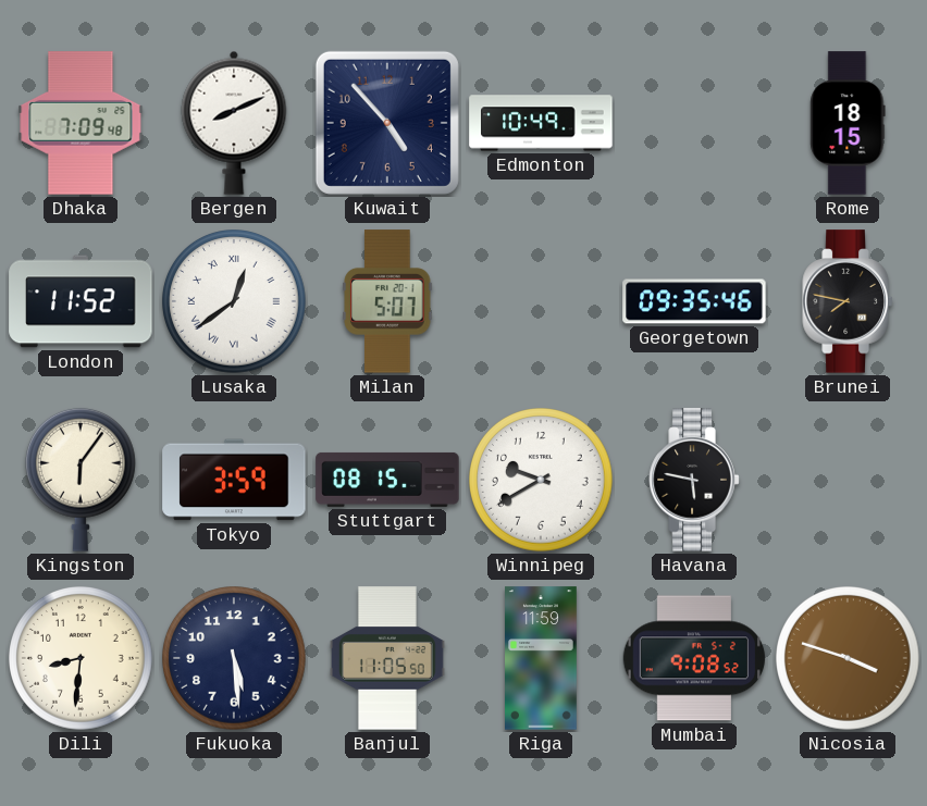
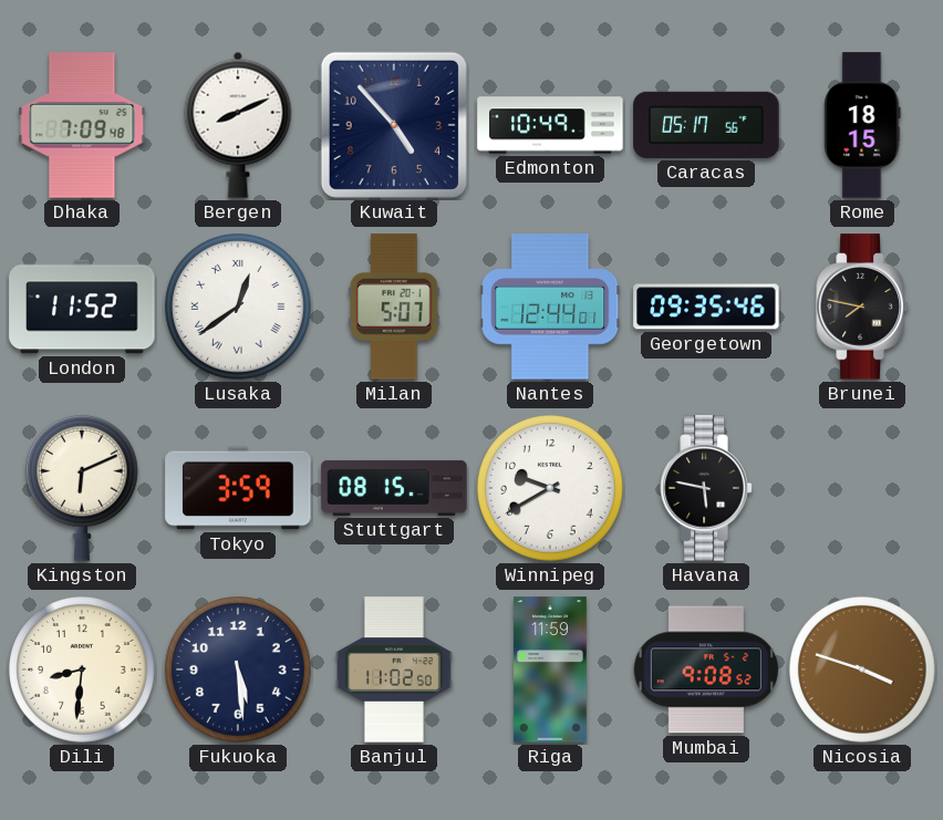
Caracas: none -> 05:17
Nantes: none -> 12:44
Kingston: 6:06 -> 6:11
Banjul: 11:05 -> 11:02
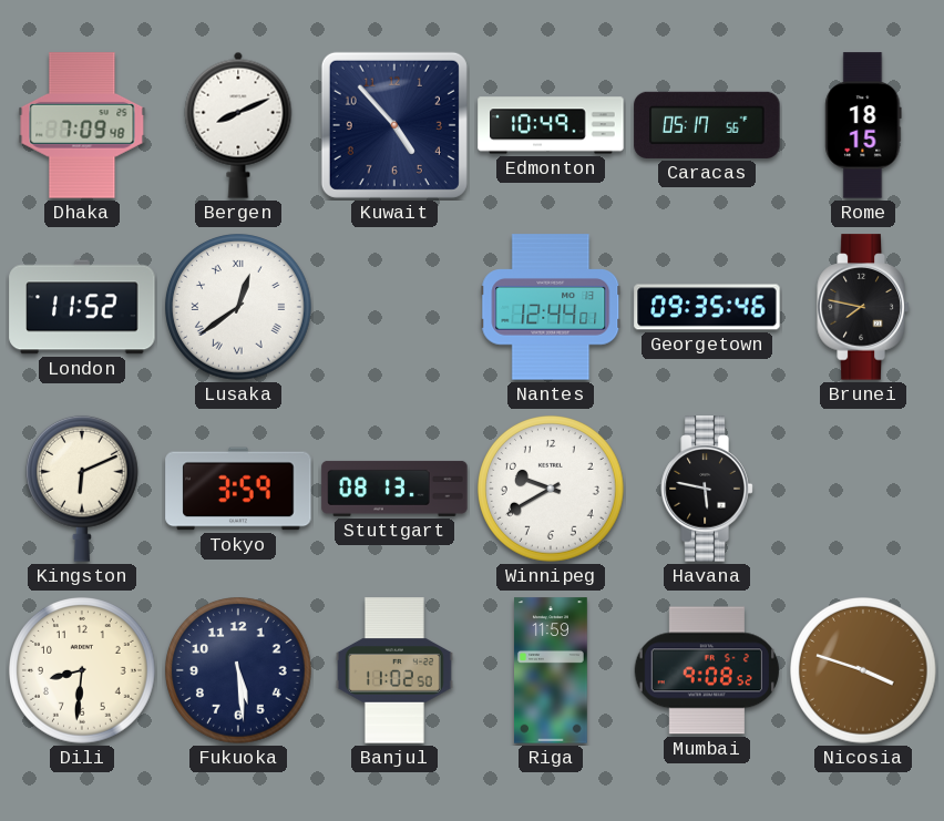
Milan: 5:07 -> none
Stuttgart: 08:15 -> 08:13
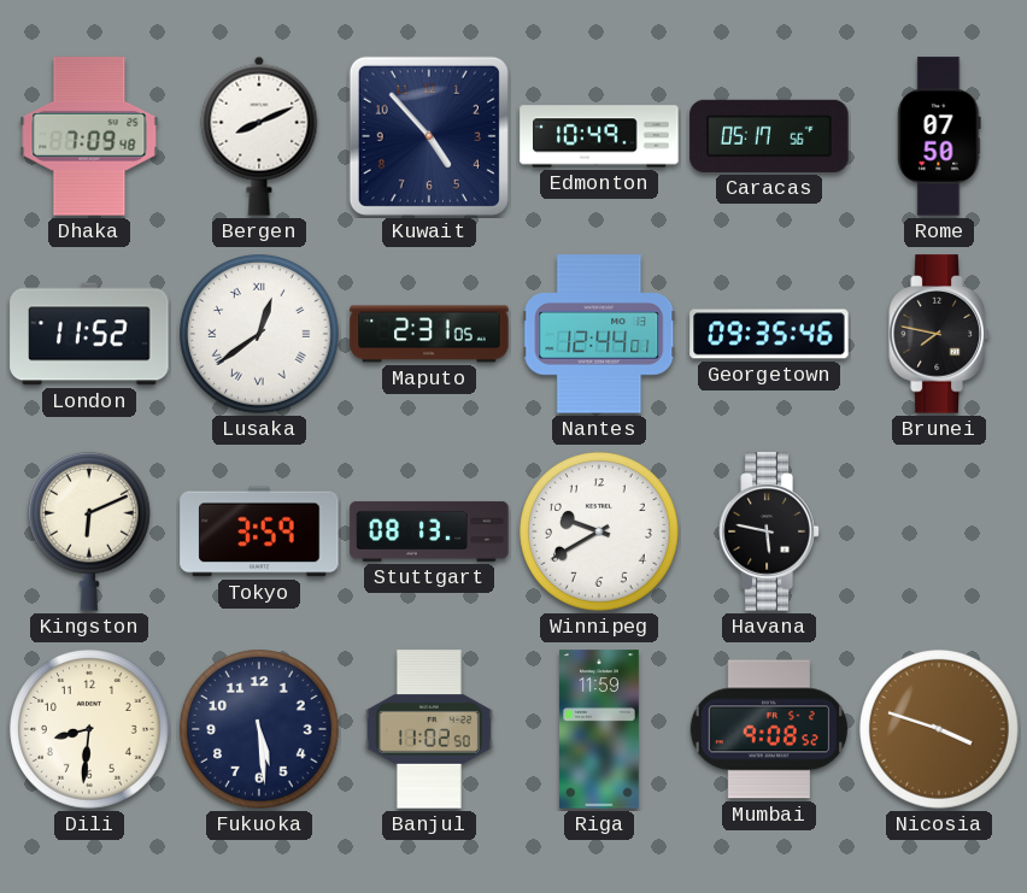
Rome: 18:15 -> 07:50
Maputo: none -> 2:31
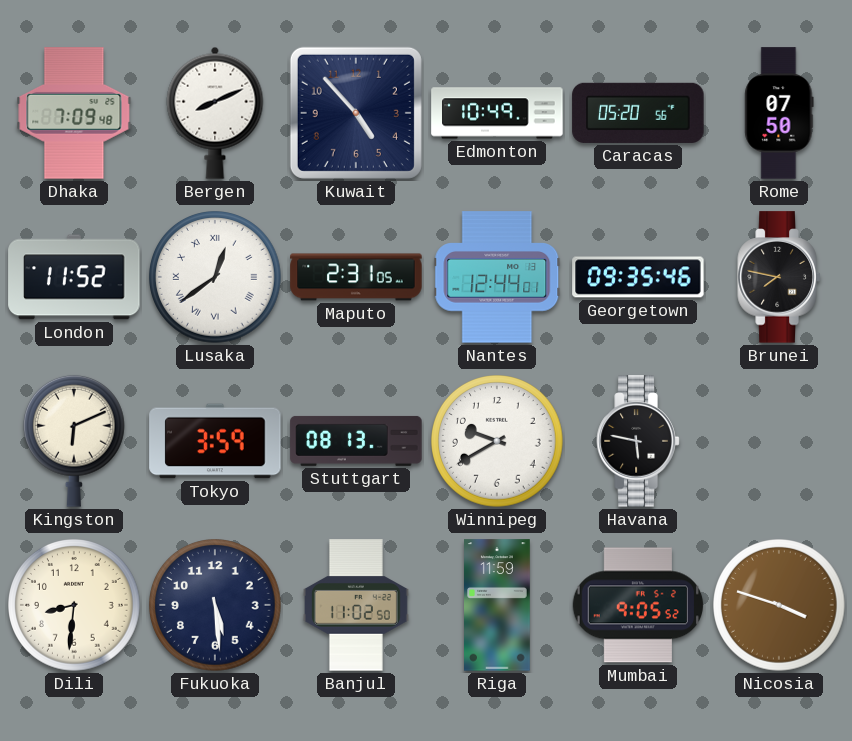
Caracas: 05:17 -> 05:20
Mumbai: 9:08 -> 9:05
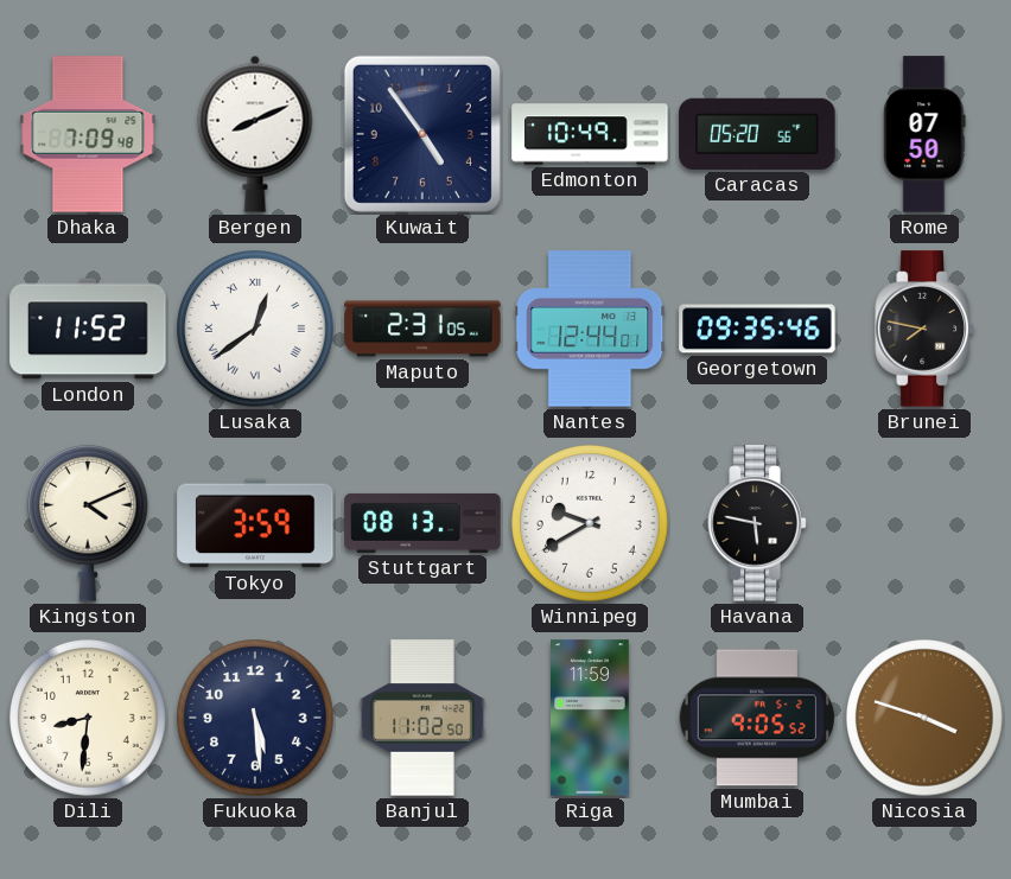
Kuwait: 4:53 -> 4:54
Kingston: 6:11 -> 4:11
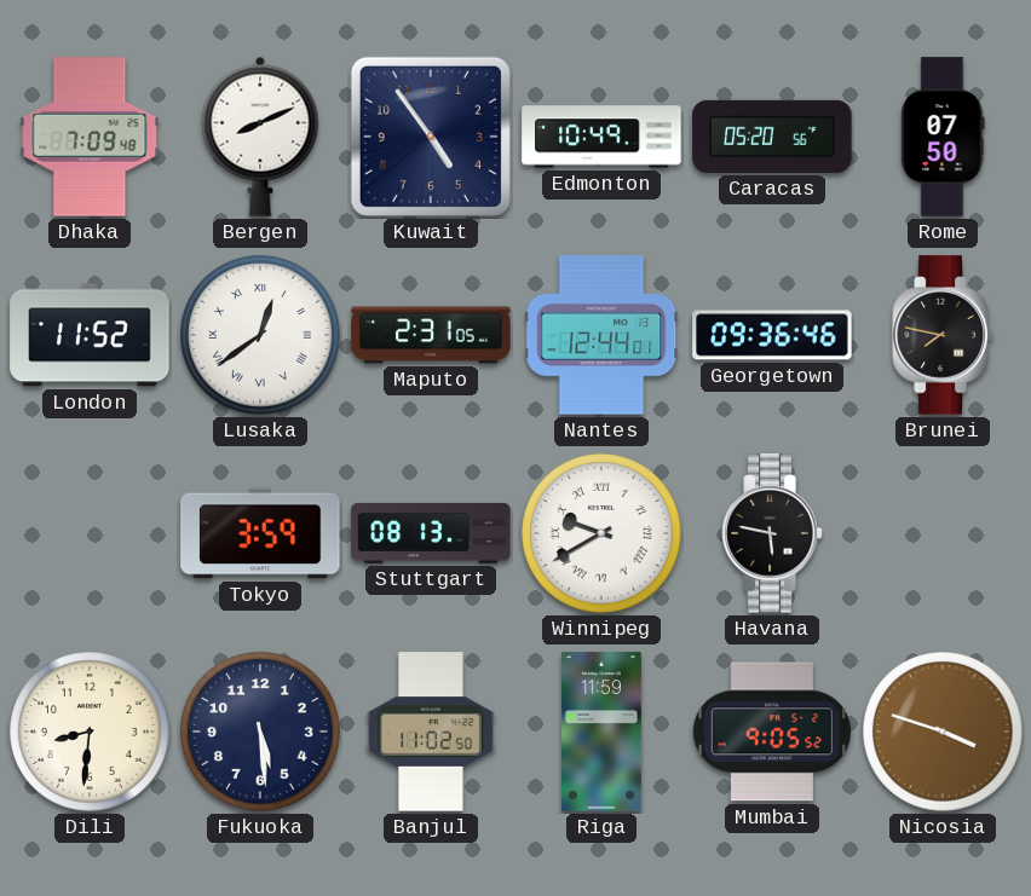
Georgetown: 09:35 -> 09:36
Kingston: 4:11 -> none
Winnipeg numerals: Arabic -> Roman
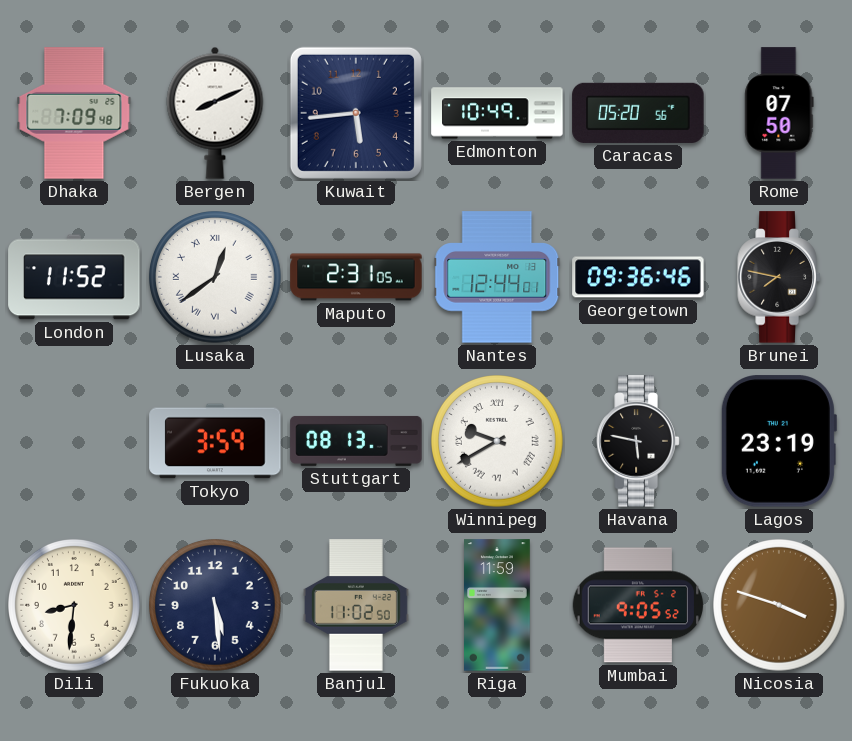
Kuwait: 4:54 -> 5:44
Lagos: none -> 23:19
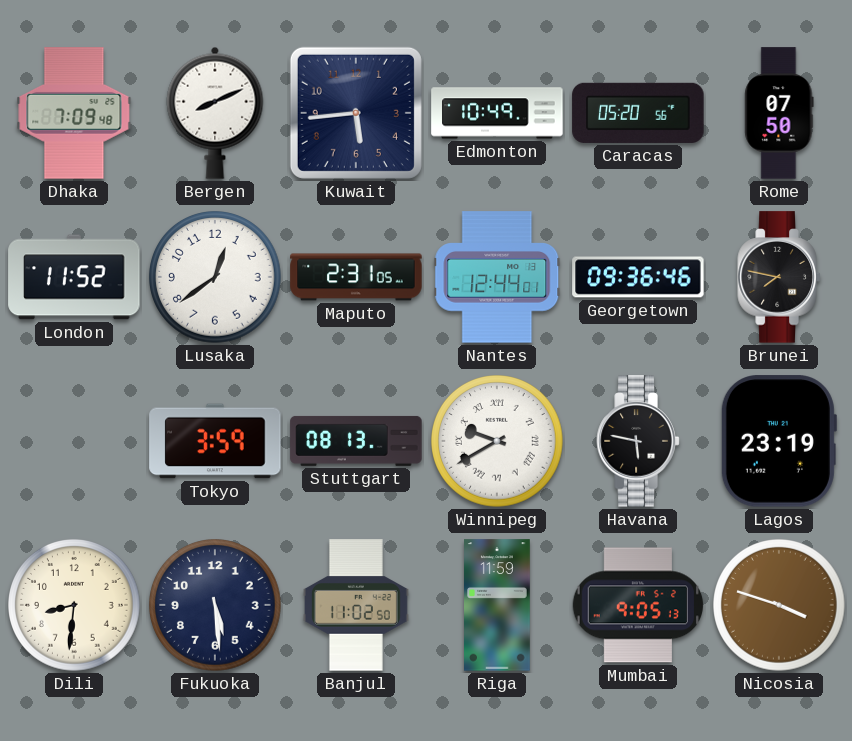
Lusaka numerals: Roman -> Arabic
Mumbai: 9:05:52 -> 9:05:13
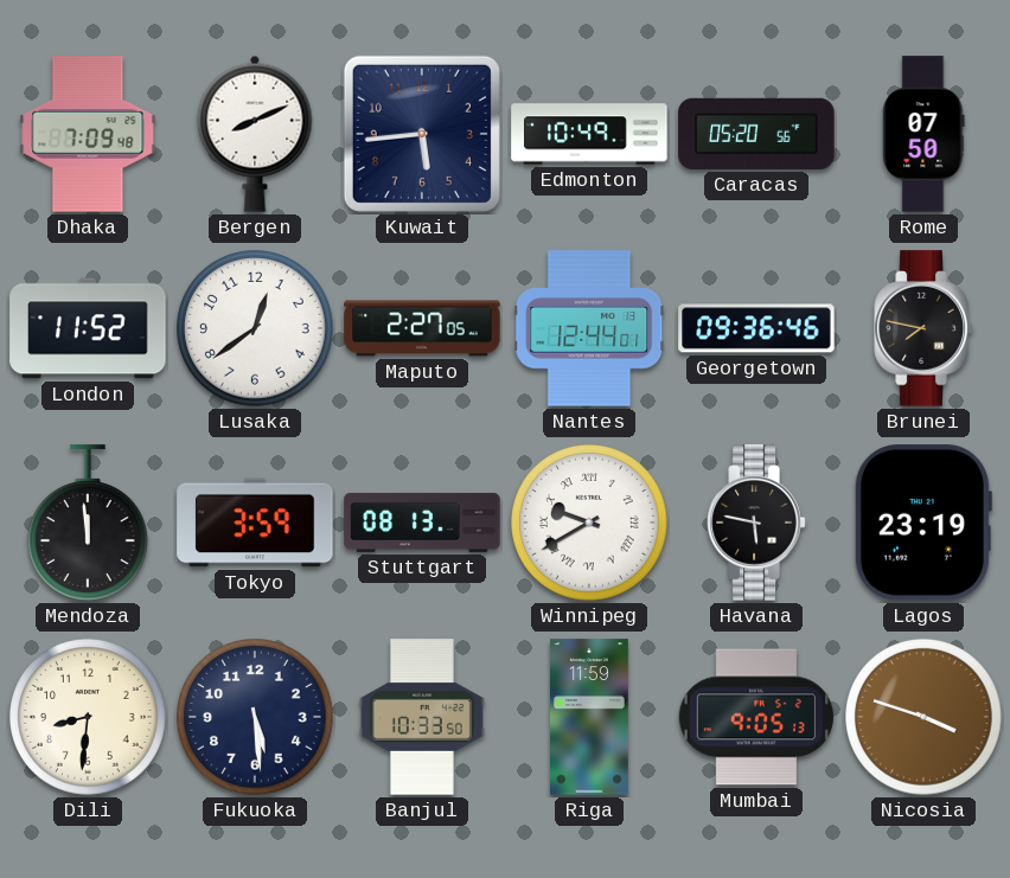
Maputo: 2:31 -> 2:27
Mendoza: none -> 11:59
Banjul: 11:02 -> 10:33
